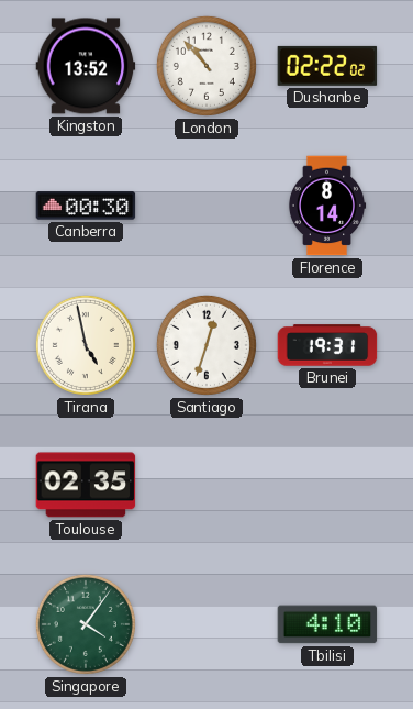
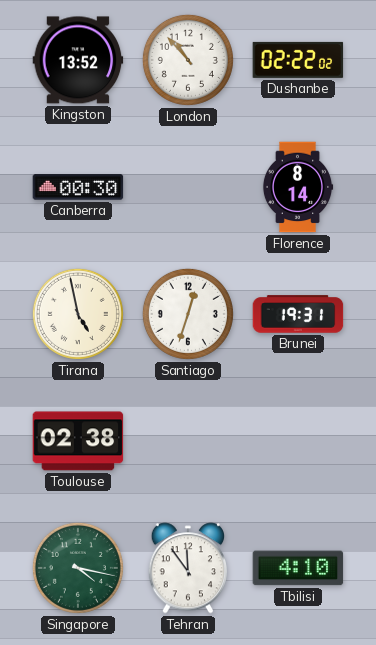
Toulouse: 02:35 -> 02:38
Singapore: 4:06 -> 4:17
Tehran: none -> 11:54
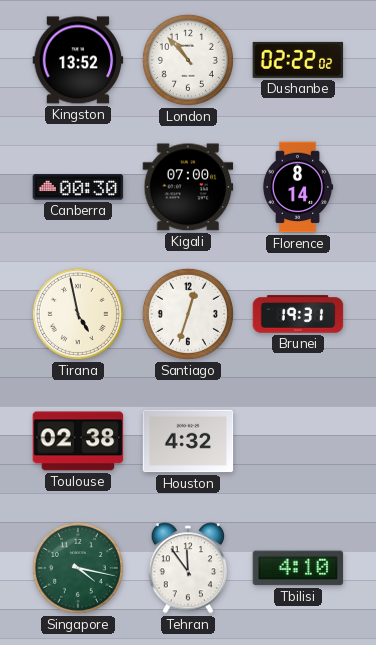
Kigali: none -> 07:00
Houston: none -> 4:32
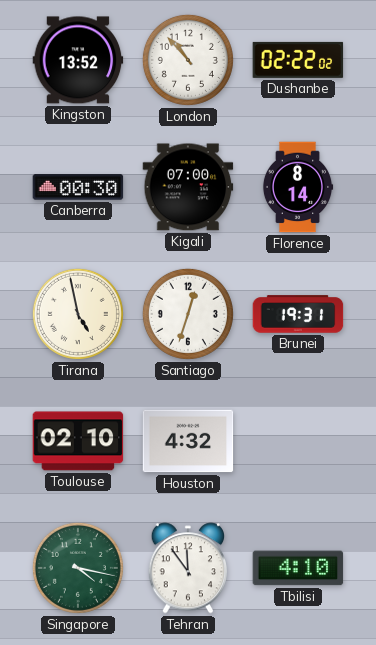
Toulouse: 02:38 -> 02:10
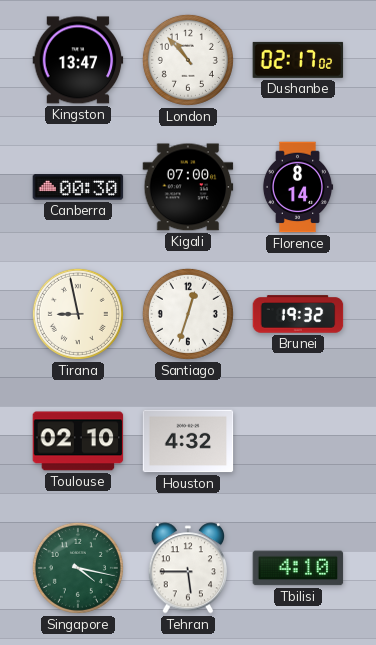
Kingston: 13:52 -> 13:47
Dushanbe: 02:22 -> 02:17
Tirana: 4:58 -> 8:58
Brunei: 19:31 -> 19:32
Tehran: 11:54 -> 5:45
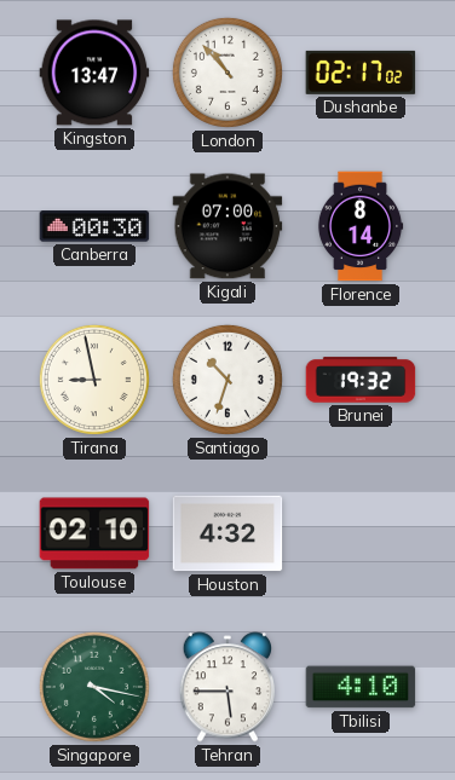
Santiago: 12:33 -> 10:33
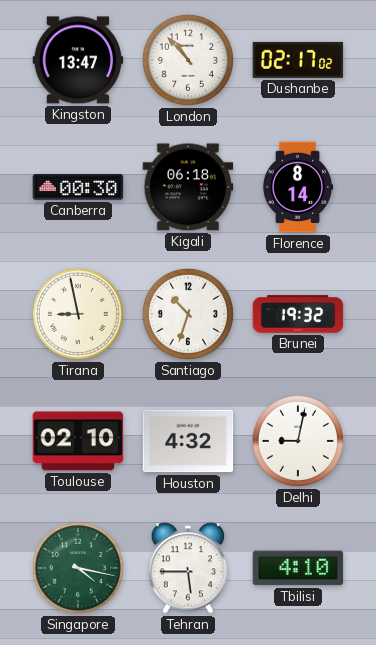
Kigali: 07:00 -> 06:18
Delhi: none -> 9:02
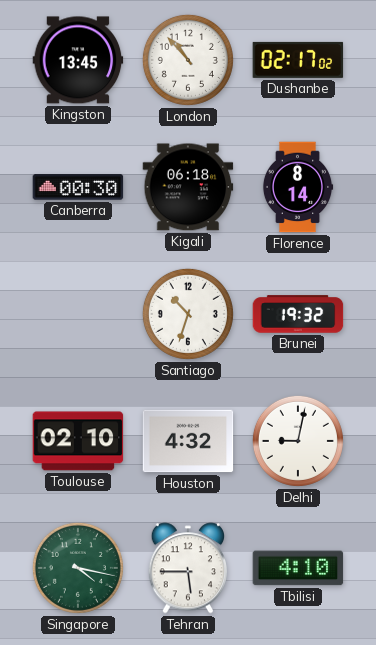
Kingston: 13:47 -> 13:45
Tirana: 8:58 -> none
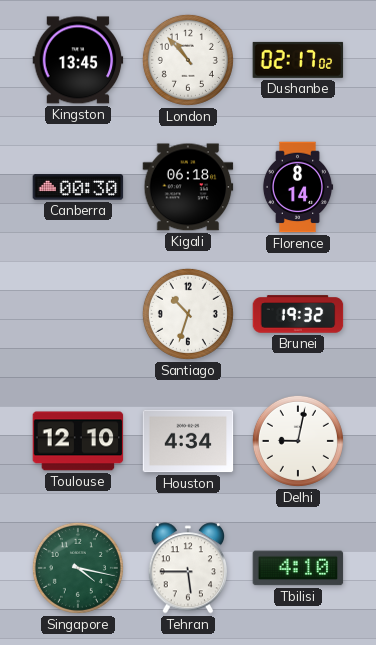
Toulouse: 02:10 -> 12:10
Houston: 4:32 -> 4:34
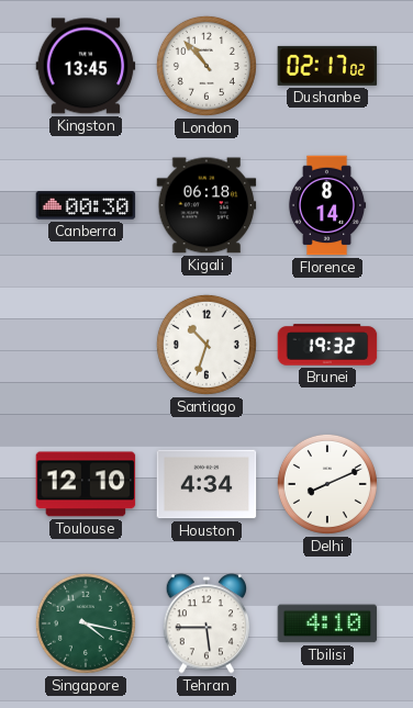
Delhi: 9:02 -> 8:11
